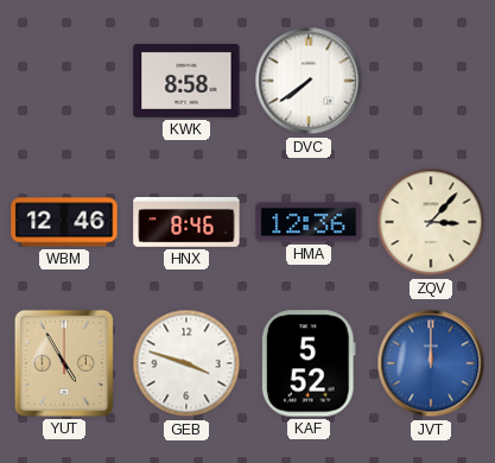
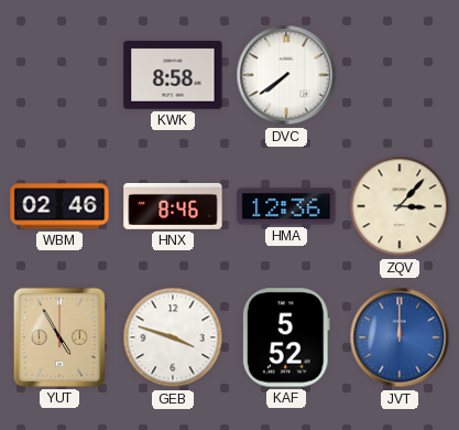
WBM: 12:46 -> 02:46
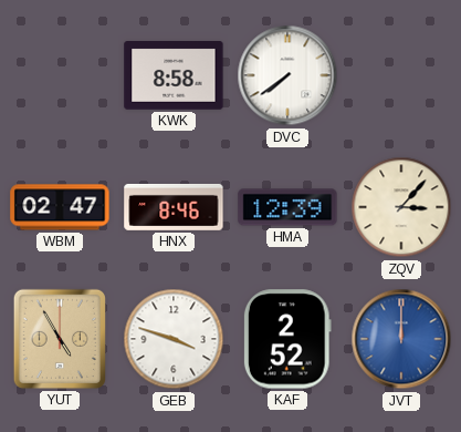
WBM: 02:46 -> 02:47
HMA: 12:36 -> 12:39
KAF: 5:52 -> 2:52
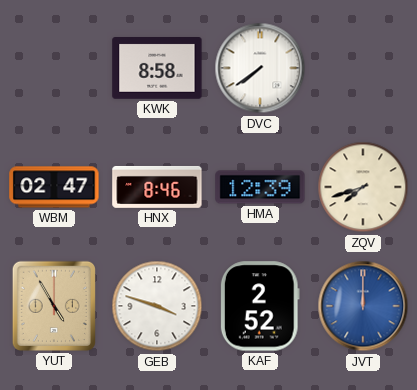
ZQV: 3:07 -> 7:42
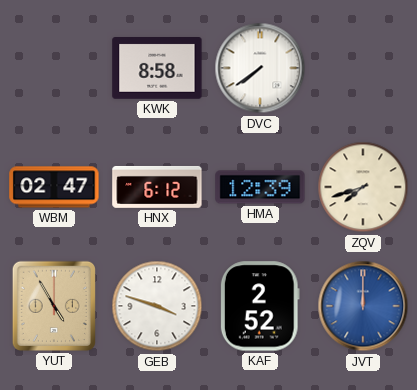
HNX: 8:46 -> 6:12
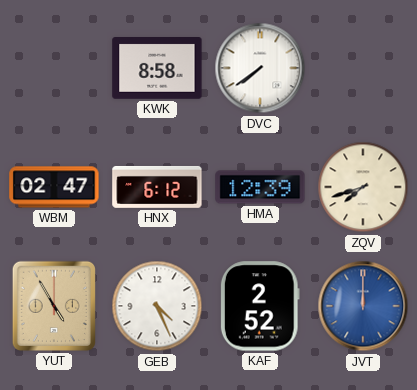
GEB: 3:48 -> 4:26
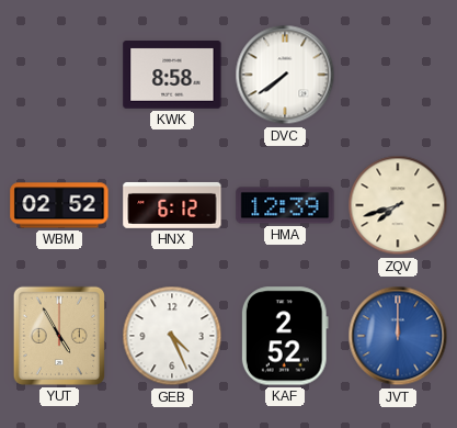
WBM: 02:47 -> 02:52
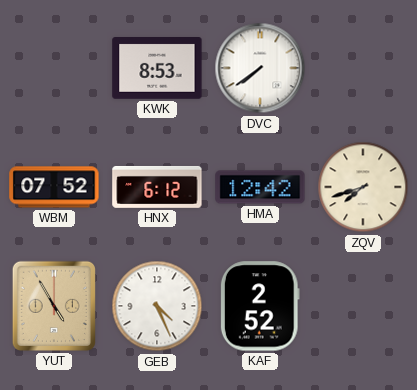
KWK: 8:58 -> 8:53
WBM: 02:52 -> 07:52
HMA: 12:39 -> 12:42
JVT: 12:00 -> none
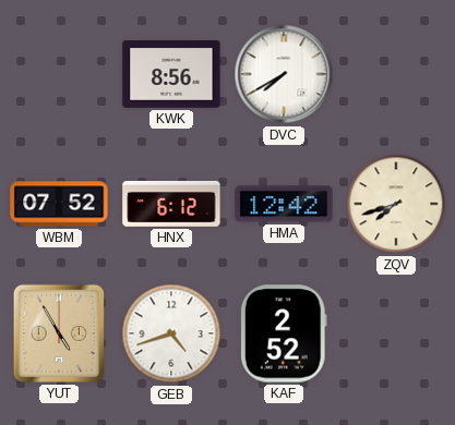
KWK: 8:53 -> 8:56
DVC: 7:39 -> 7:40
GEB: 4:26 -> 4:42
